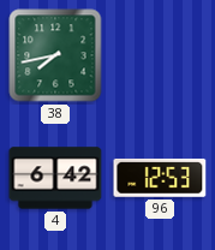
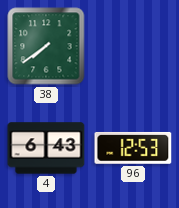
38: 7:43 -> 7:39
4: 6:42 -> 6:43
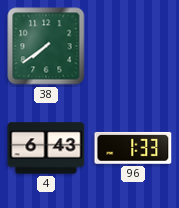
96: 12:53 -> 1:33
